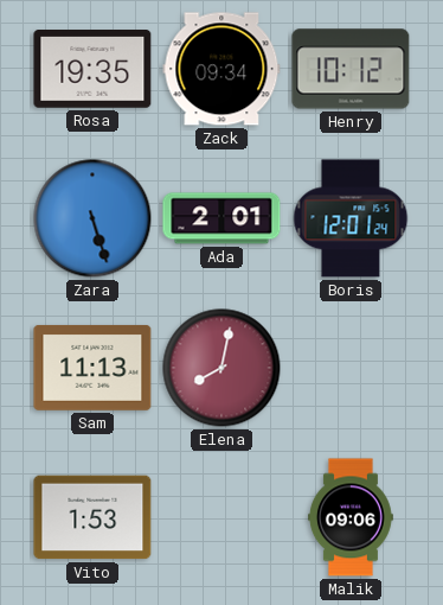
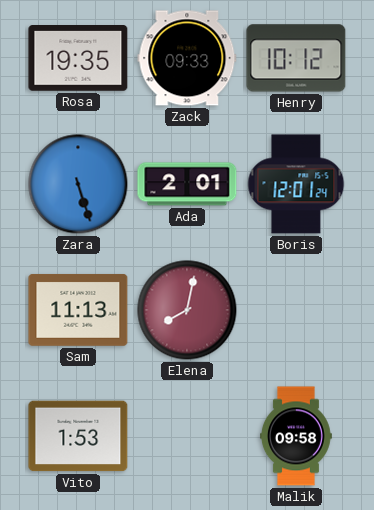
Zack: 09:34 -> 09:33
Malik: 09:06 -> 09:58
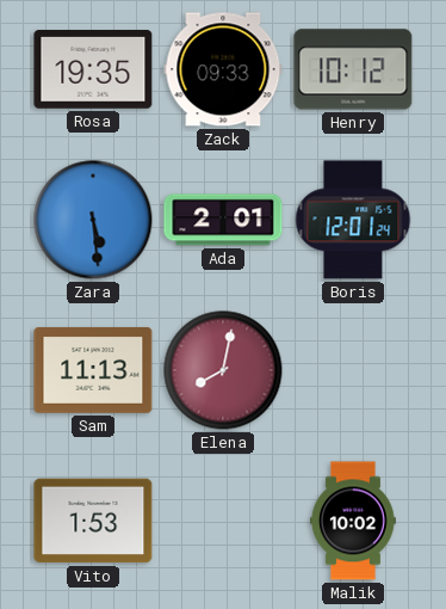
Zara: 5:27 -> 5:29
Malik: 09:58 -> 10:02
